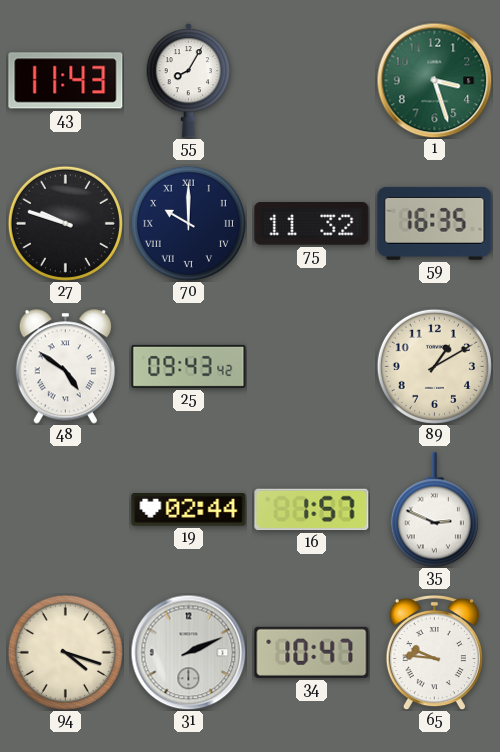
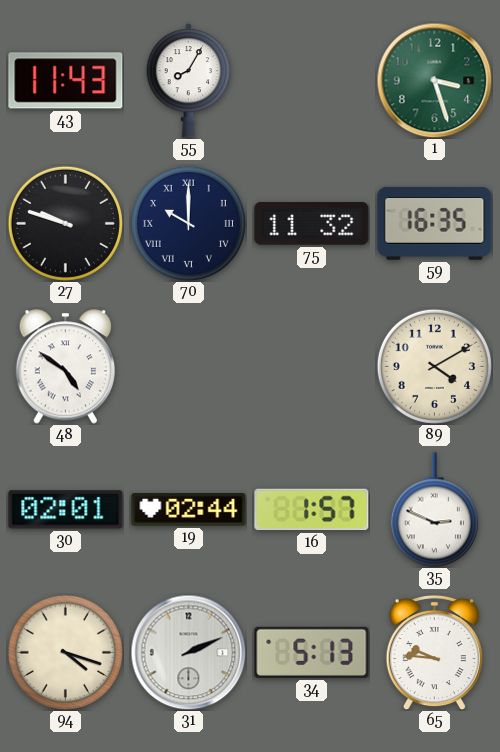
25: 09:43 -> none
89: 1:10 -> 4:10
30: none -> 02:01
34: 10:47 -> 5:13
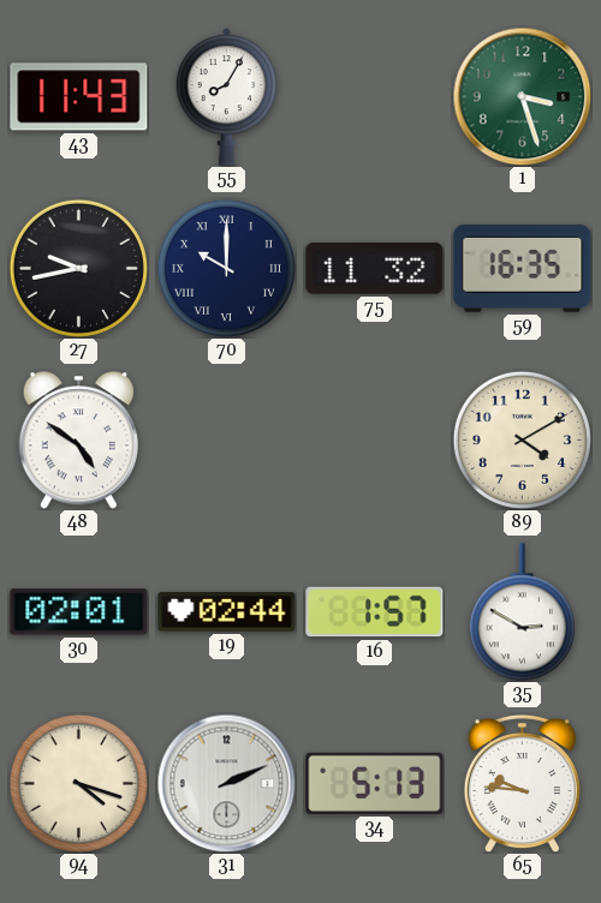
27: 9:48 -> 9:43
35: 2:49 -> 2:50
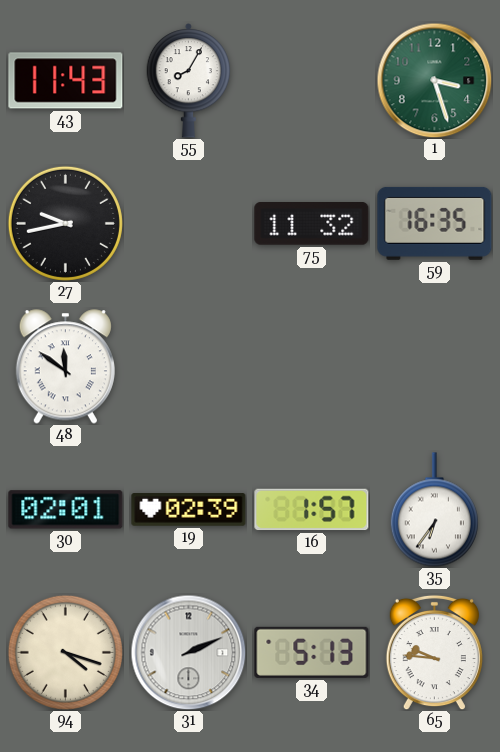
70: 10:00 -> none
48: 4:51 -> 11:51
89: 4:10 -> none
19: 02:44 -> 02:39
35: 2:50 -> 6:36
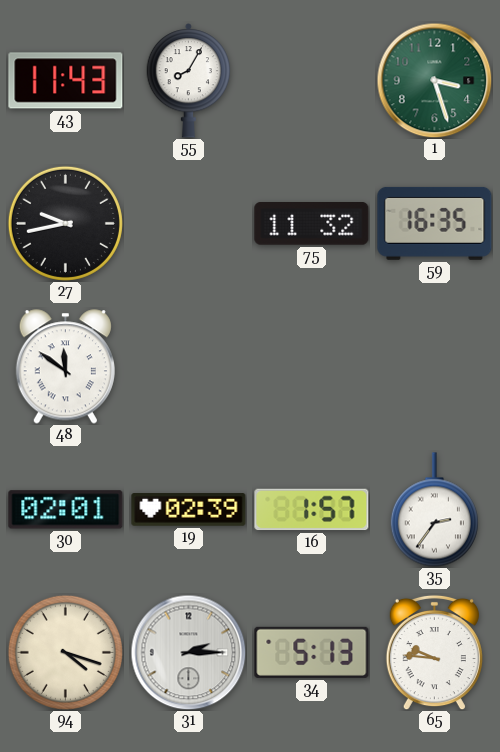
35: 6:36 -> 2:36
31: 2:11 -> 2:15
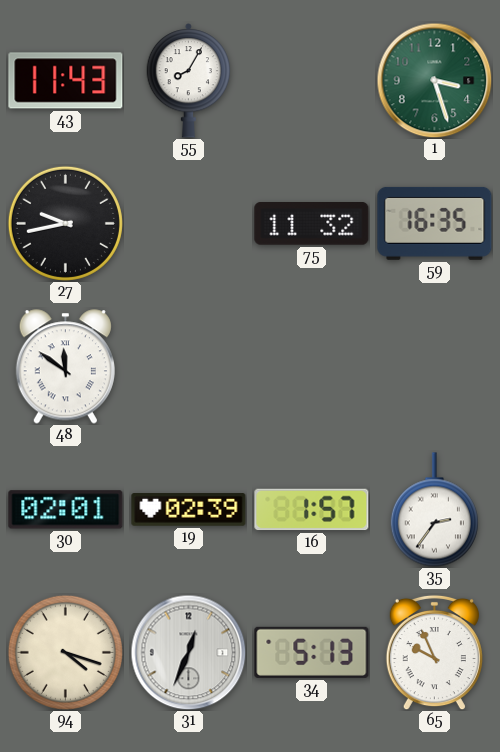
31: 2:15 -> 12:34
65: 9:46 -> 9:56
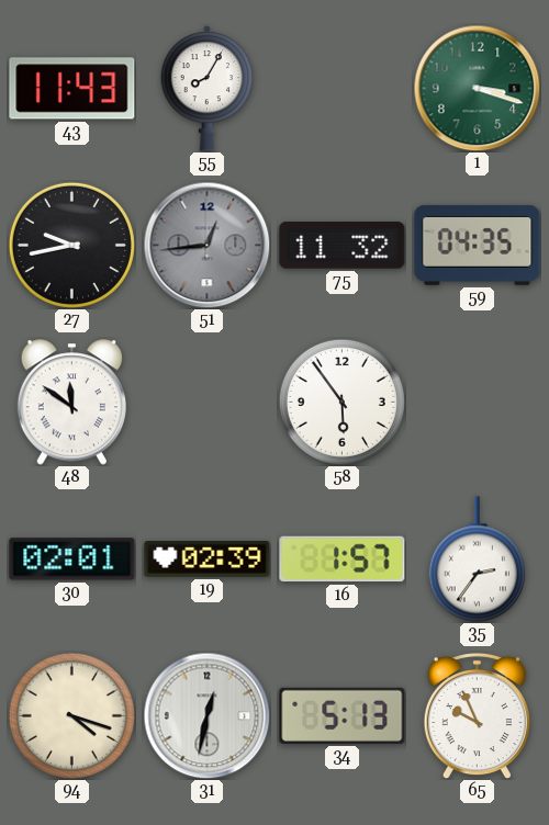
1: 3:27 -> 3:18
51: none -> 12:44
59: 16:35 -> 04:35
58: none -> 5:54
31: 12:34 -> 12:32
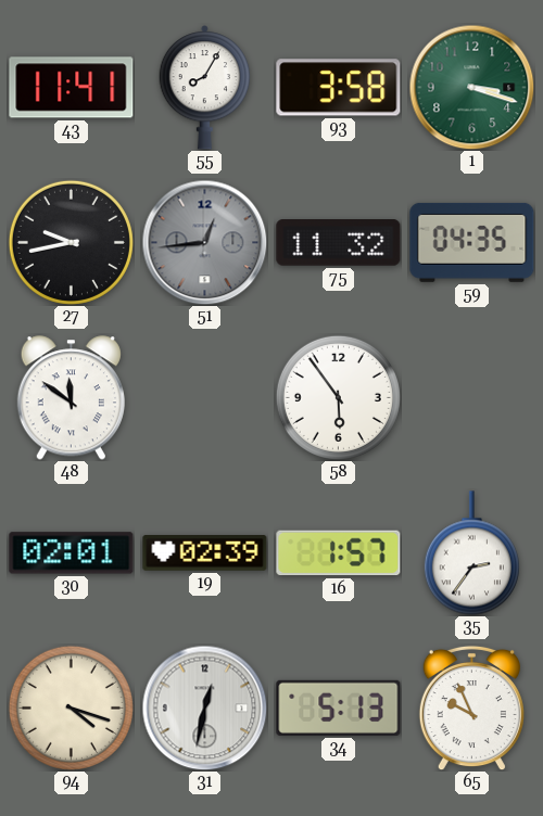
43: 11:43 -> 11:41
93: none -> 3:58
